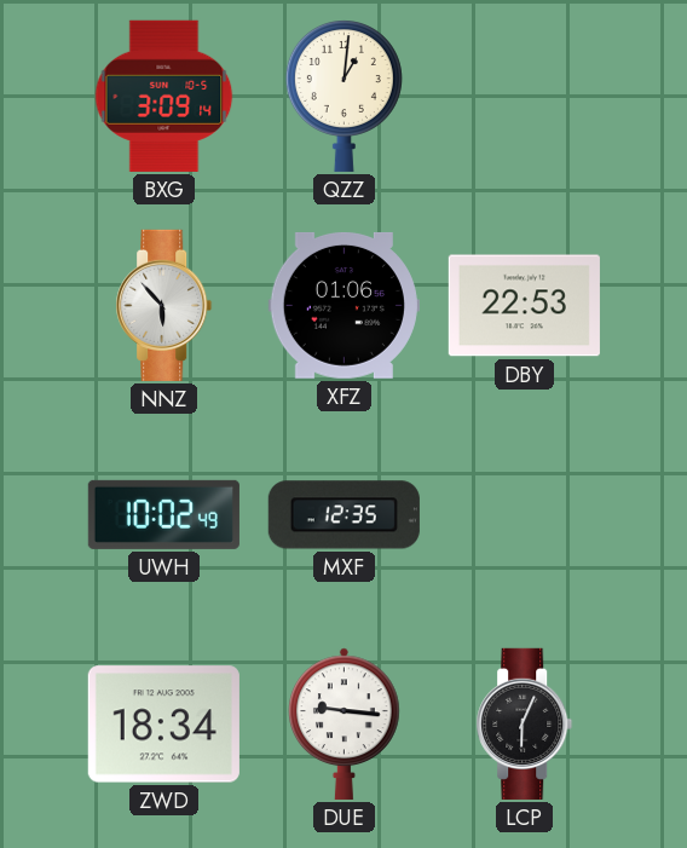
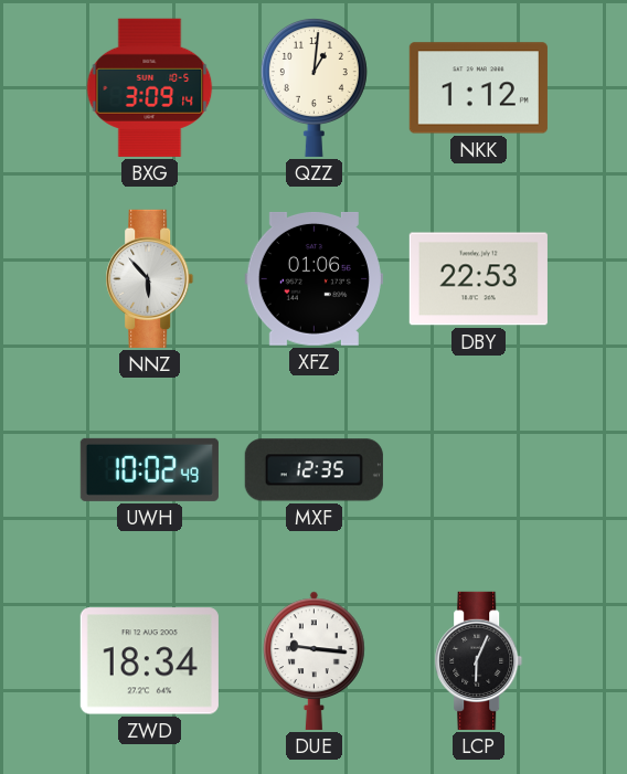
NKK: none -> 1:12
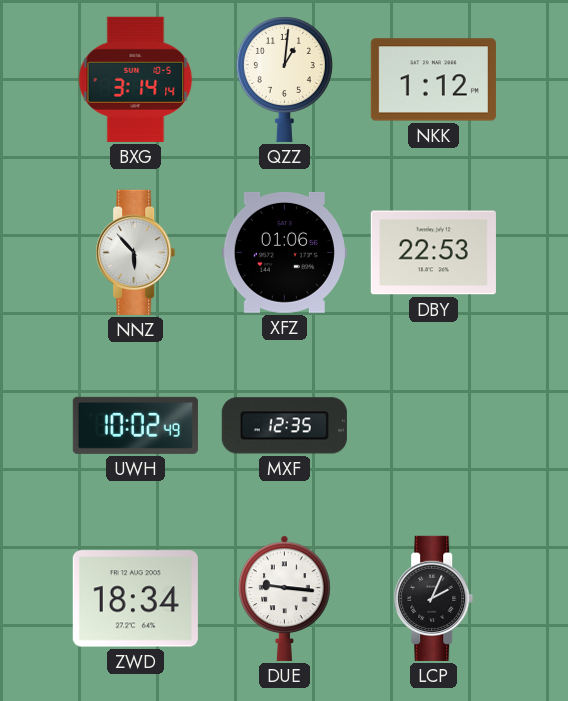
BXG: 3:09 -> 3:14
LCP: 6:04 -> 2:04
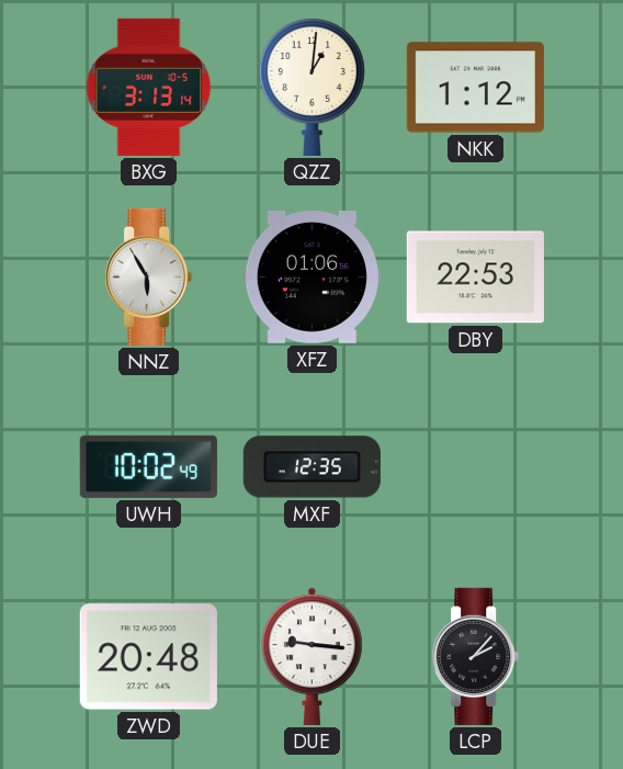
BXG: 3:14 -> 3:13
NNZ: 5:53 -> 5:55
ZWD: 18:34 -> 20:48
LCP: 2:04 -> 2:07
